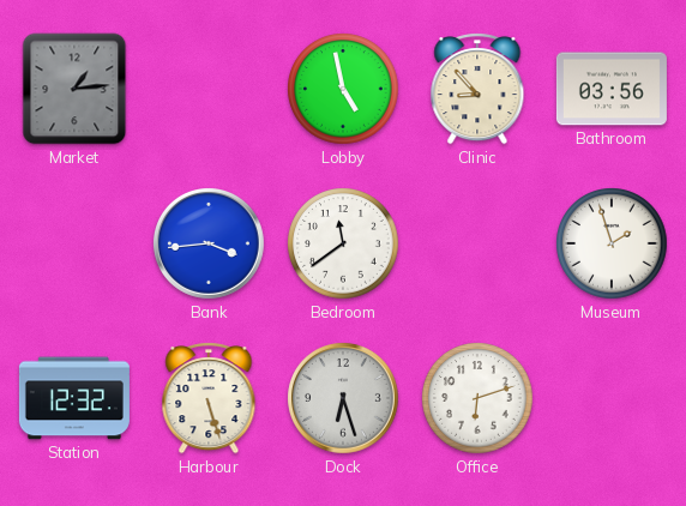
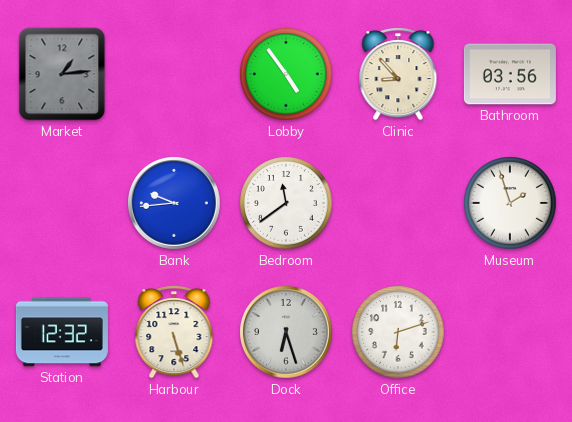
Lobby: 4:58 -> 4:54
Bank: 3:44 -> 9:44
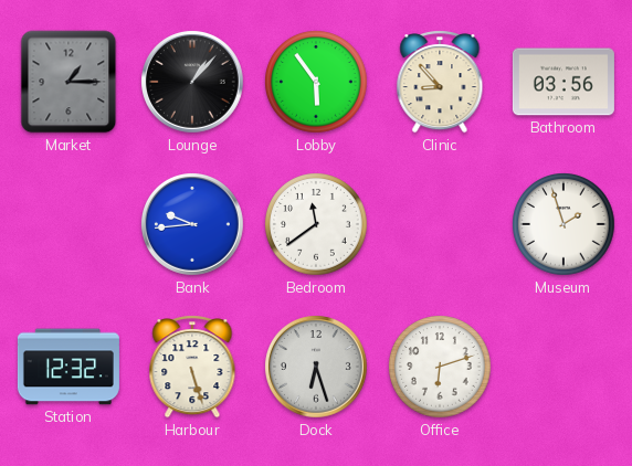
Market: 1:14 -> 1:15
Lounge: none -> 1:07
Lobby: 4:54 -> 5:54
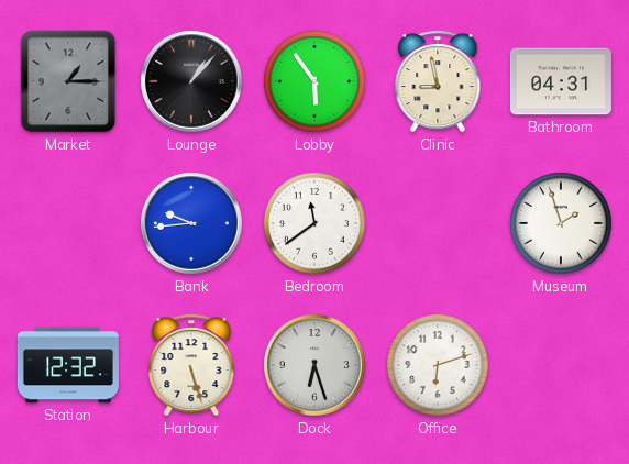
Clinic: 8:53 -> 8:58
Bathroom: 03:56 -> 04:31
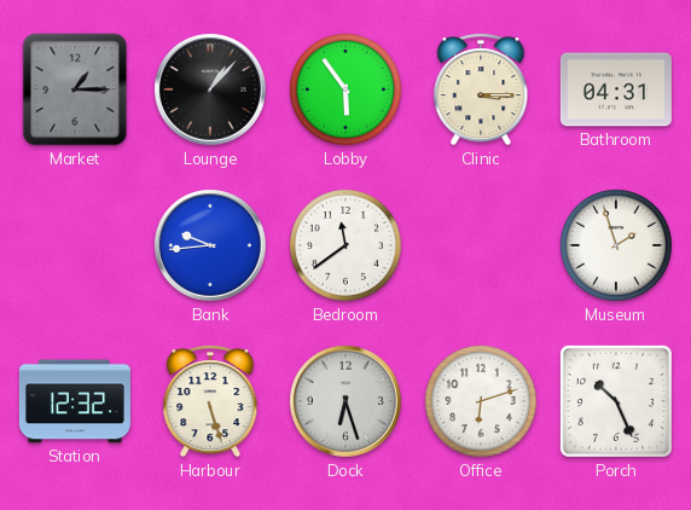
Clinic: 8:58 -> 3:15
Porch: none -> 10:26
